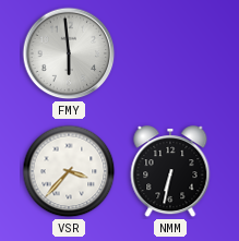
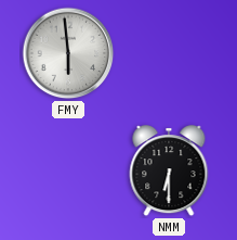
VSR: 3:37 -> none
NMM: 6:32 -> 6:30
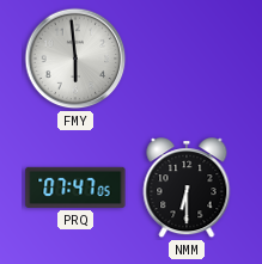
PRQ: none -> 07:47
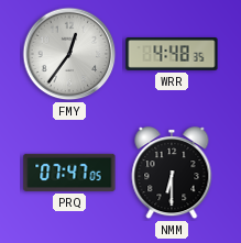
FMY: 5:59 -> 12:36
WRR: none -> 4:48
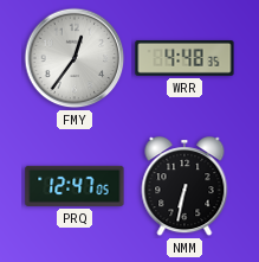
PRQ: 07:47 -> 12:47
NMM: 6:30 -> 6:32
